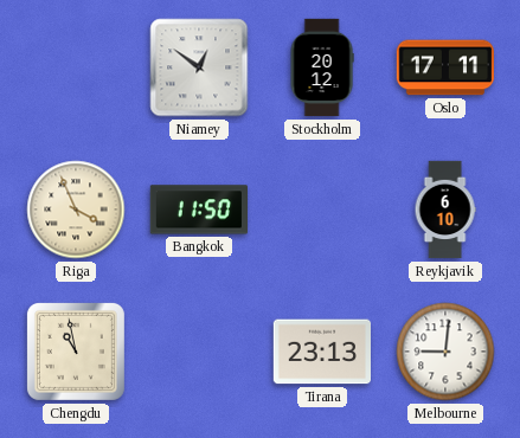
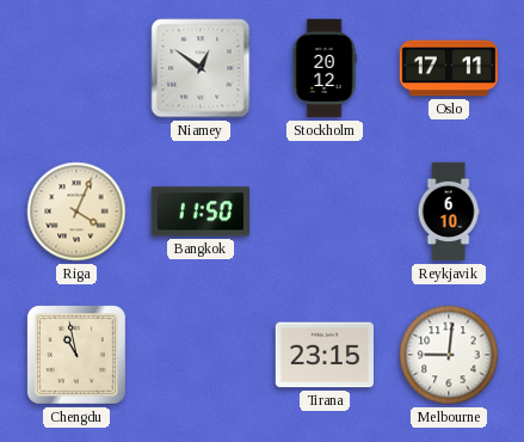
Riga: 3:56 -> 4:04
Tirana: 23:13 -> 23:15
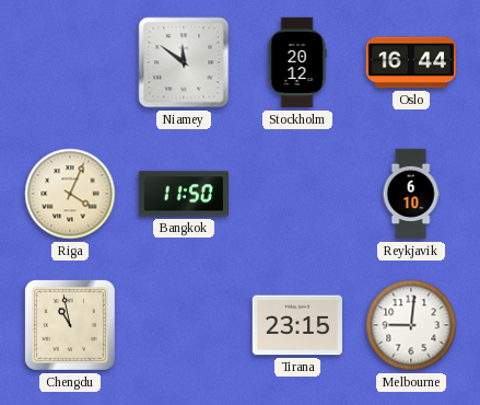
Niamey: 12:51 -> 11:51
Oslo: 17:11 -> 16:44
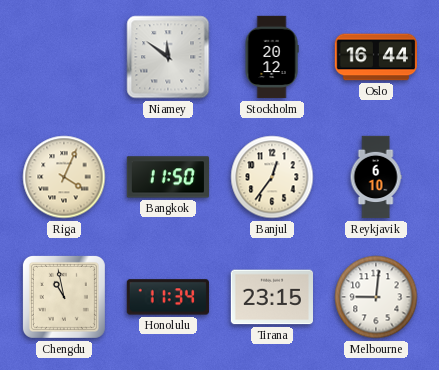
Banjul: none -> 12:36
Honolulu: none -> 11:34
